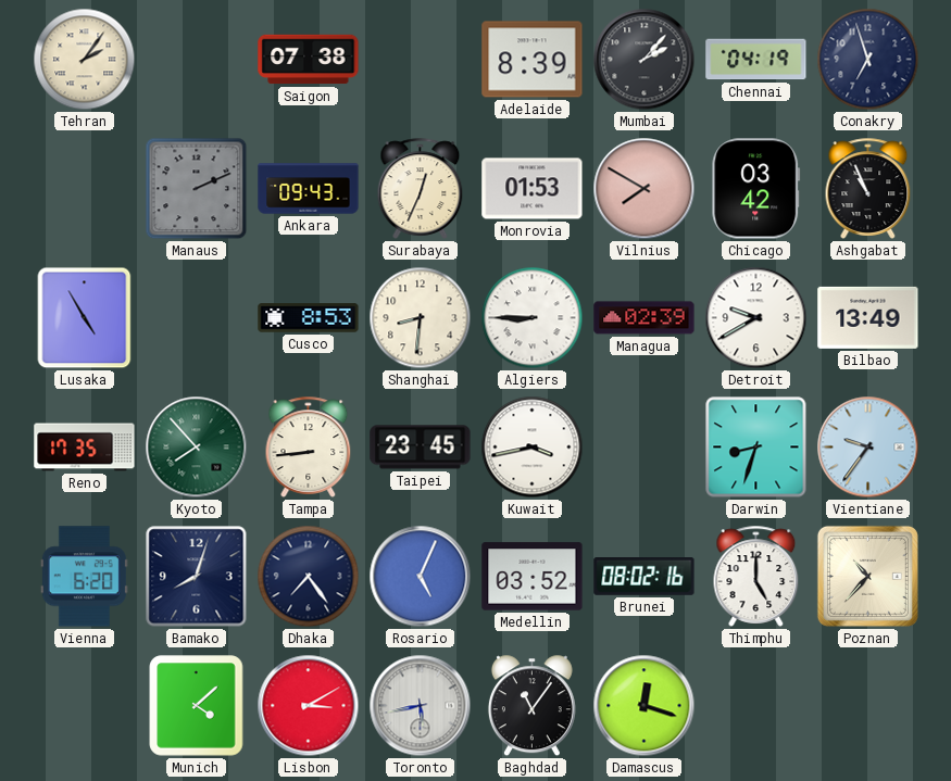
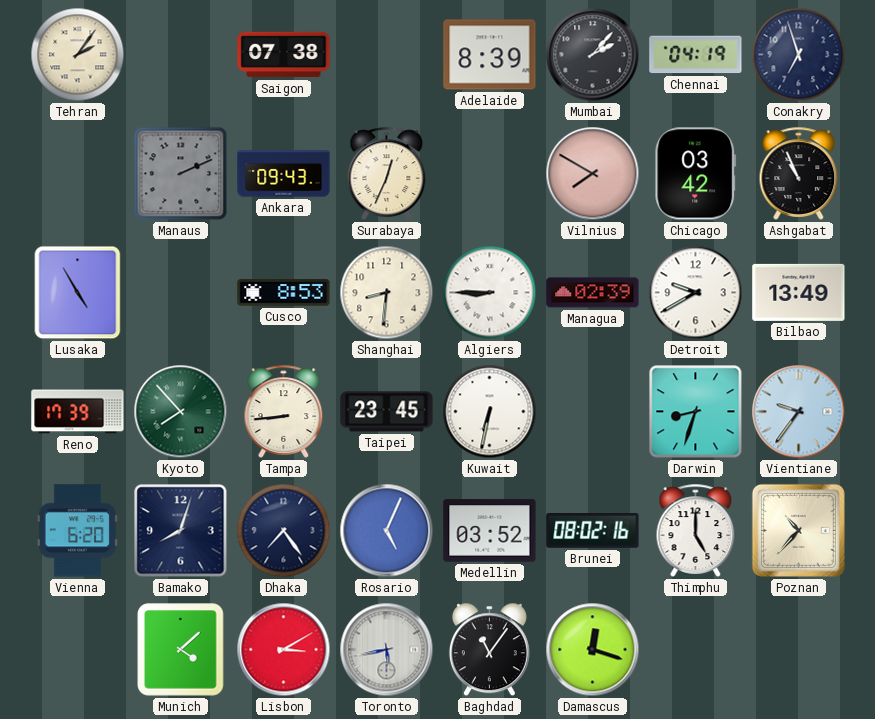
Monrovia: 01:53 -> none
Reno: 17:35 -> 17:39
Kuwait: 3:43 -> 6:32
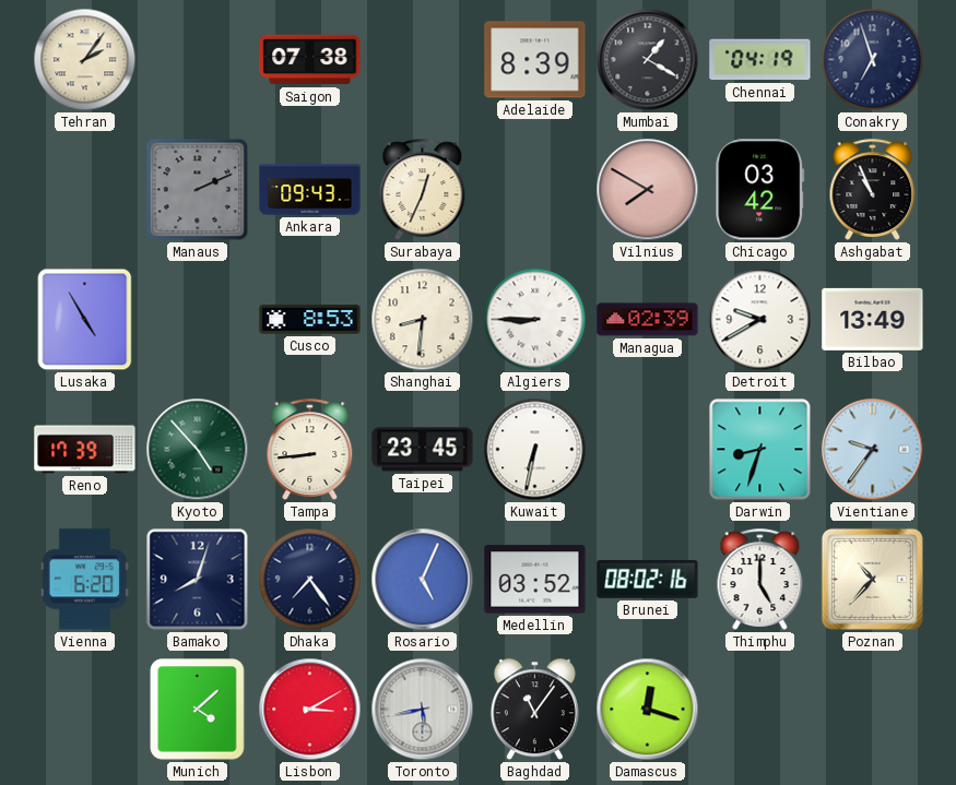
Mumbai: 2:07 -> 1:20
Kyoto: 7:53 -> 4:53
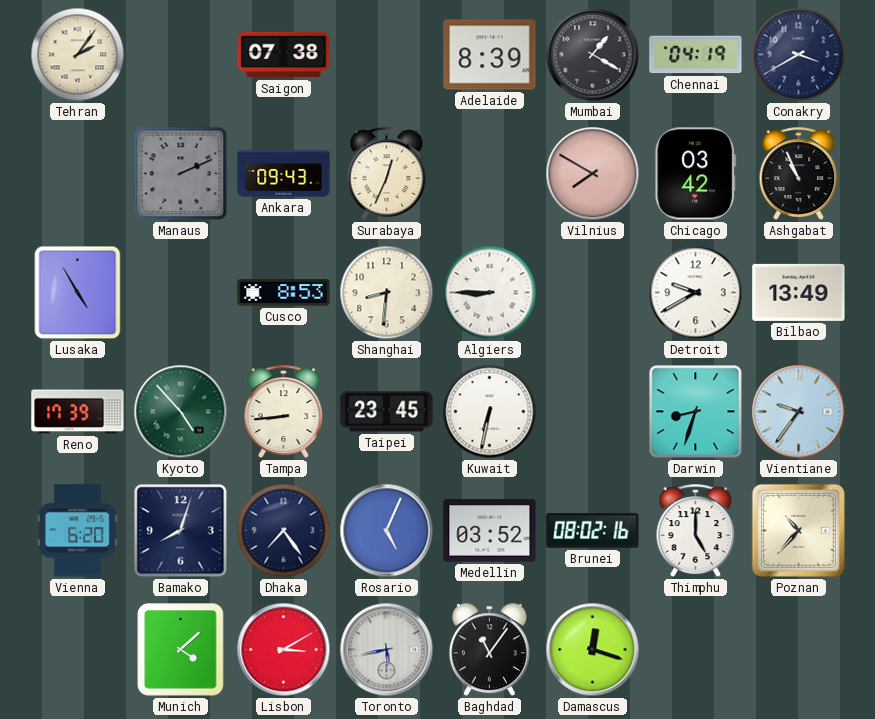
Conakry: 6:57 -> 3:40
Managua: 02:39 -> none
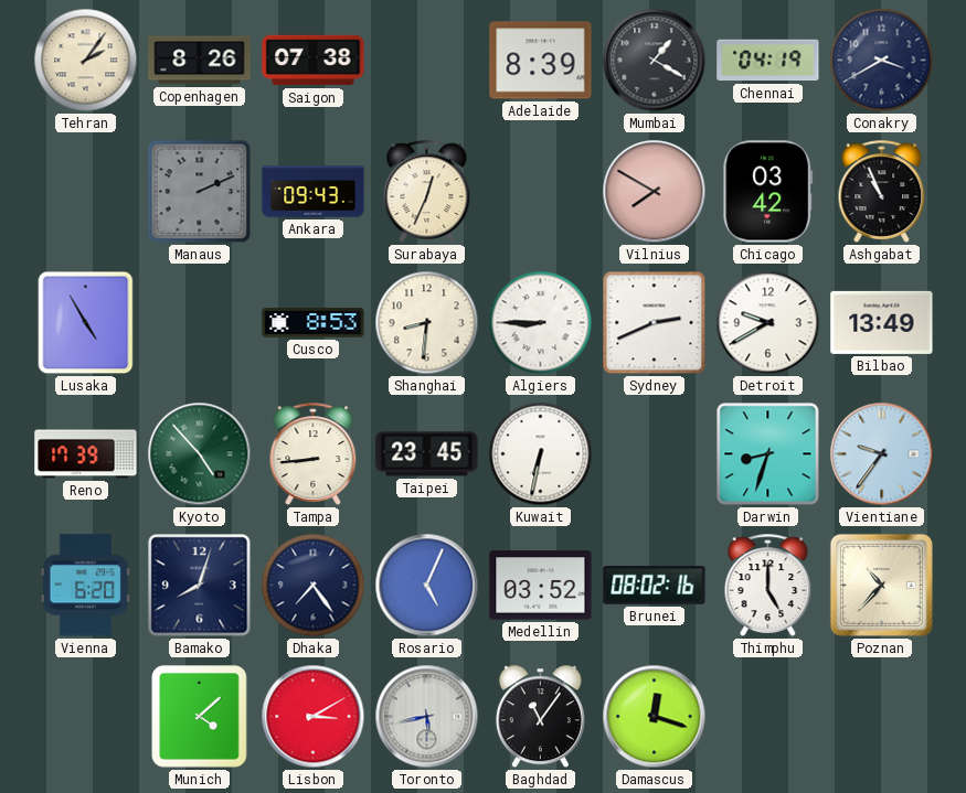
Copenhagen: none -> 8:26
Sydney: none -> 2:41
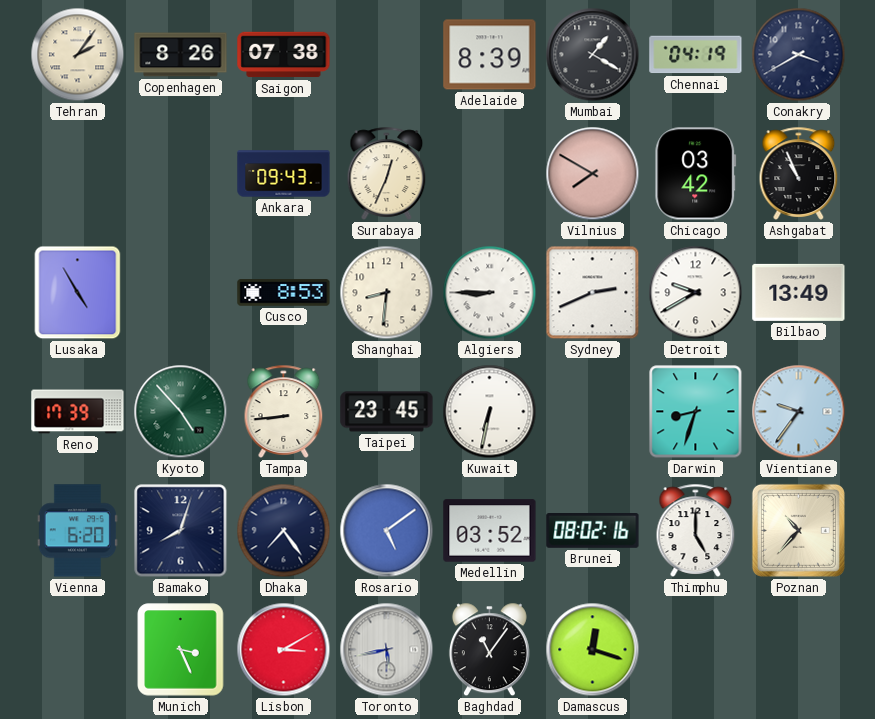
Manaus: 2:11 -> none
Rosario: 5:04 -> 5:09
Munich: 4:08 -> 3:26
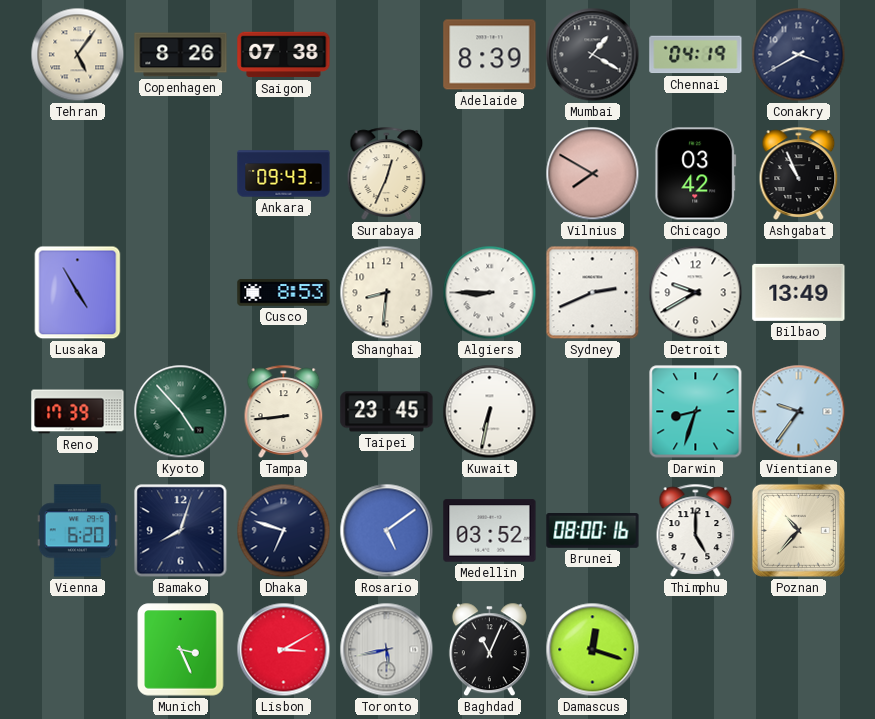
Tehran: 2:06 -> 5:06
Dhaka: 7:24 -> 6:48
Brunei: 08:02 -> 08:00
Baghdad: 11:06 -> 11:04
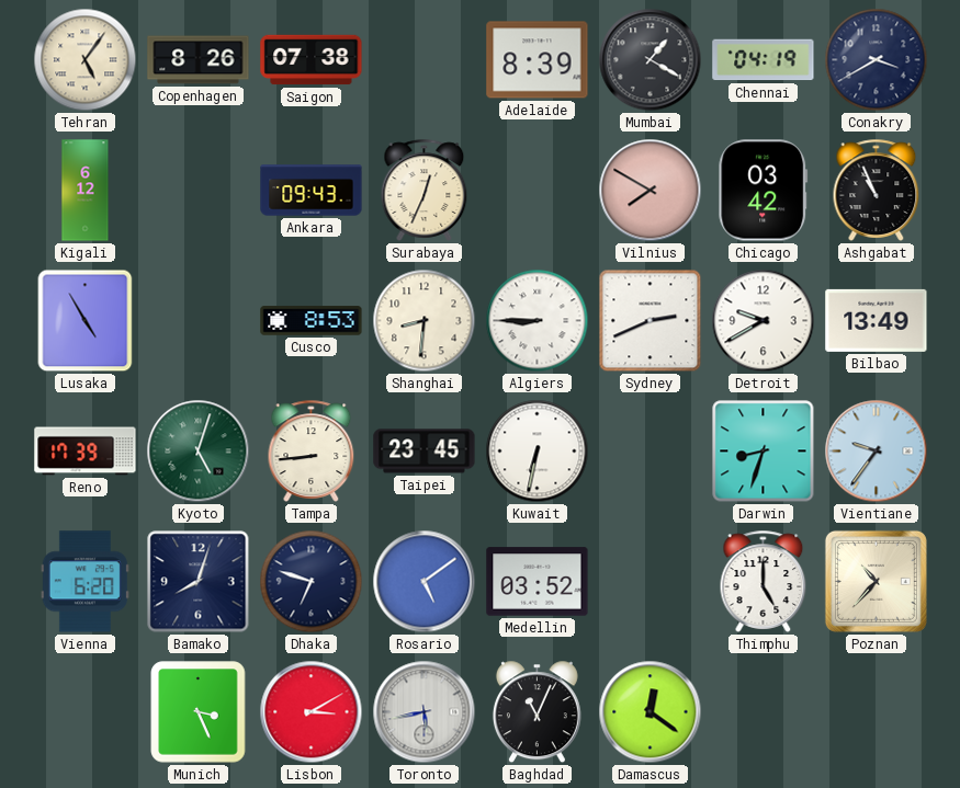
Kigali: none -> 6:12
Kyoto: 4:53 -> 5:03
Brunei: 08:00 -> none
Damascus: 12:18 -> 12:21
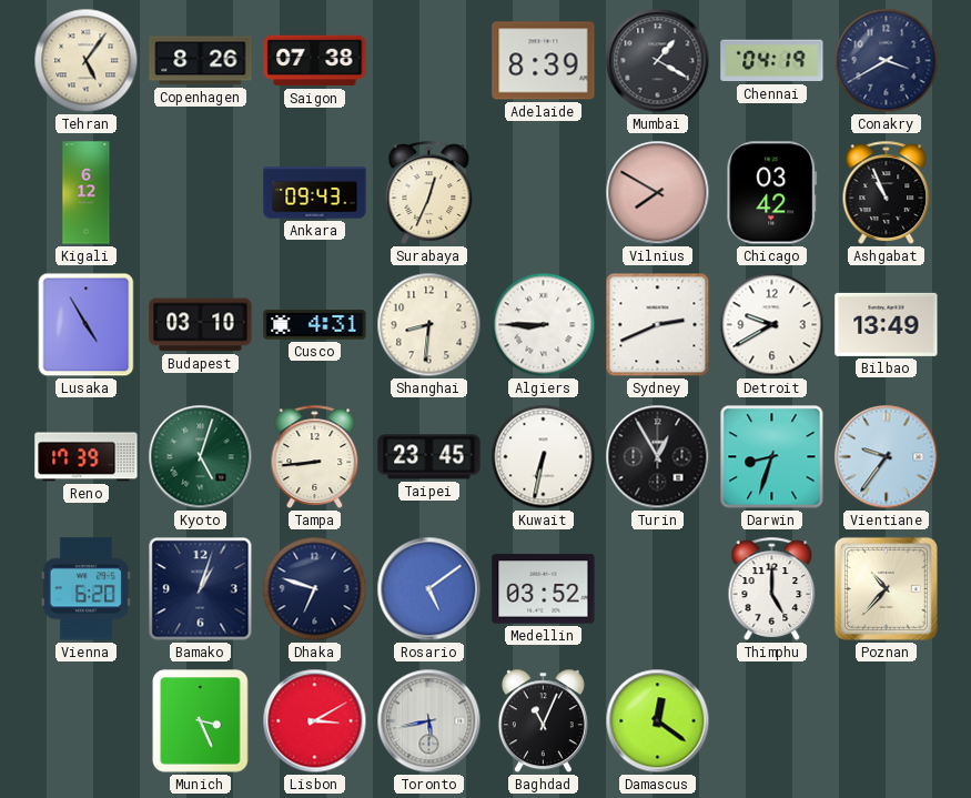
Budapest: none -> 03:10
Cusco: 8:53 -> 4:31
Turin: none -> 12:55
Bamako: 8:03 -> 1:03
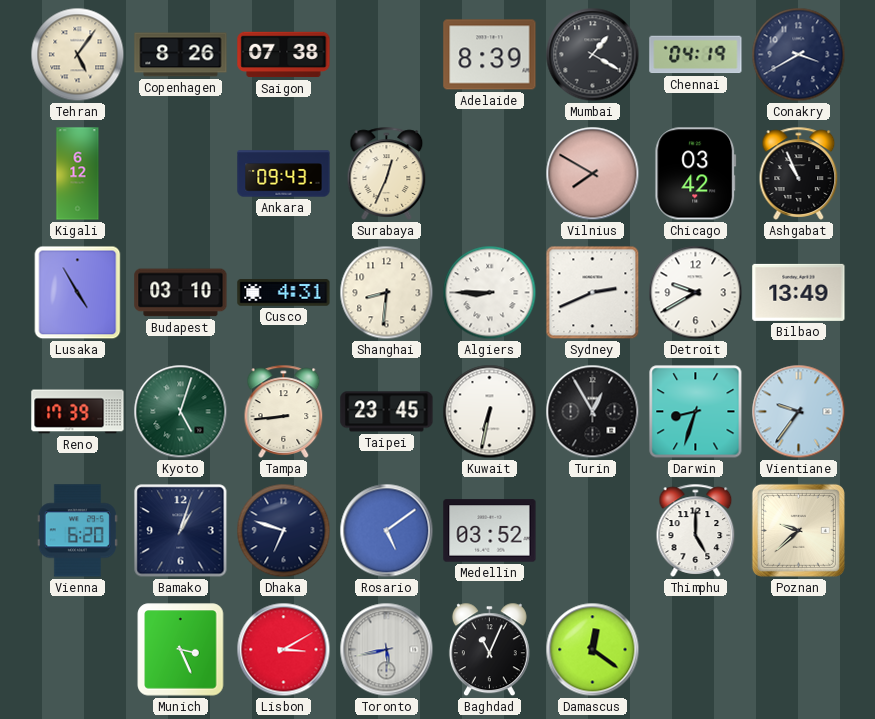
Poznan: 10:37 -> 9:38
